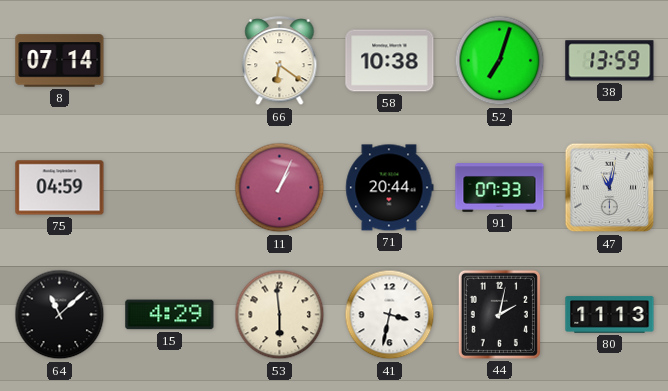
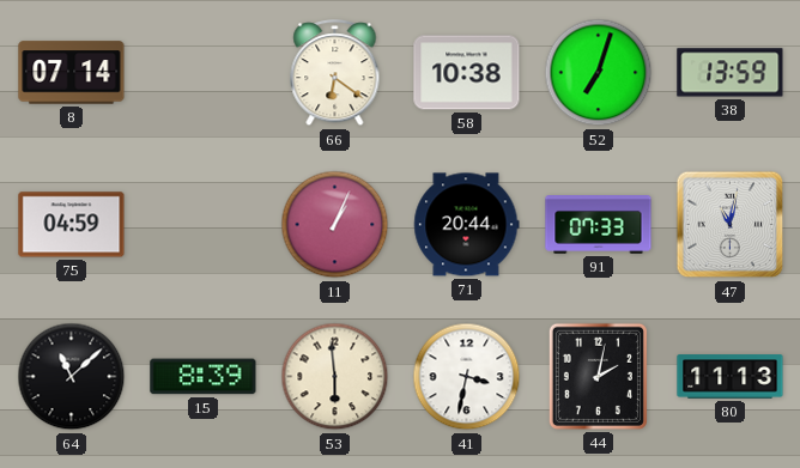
15: 4:29 -> 8:39
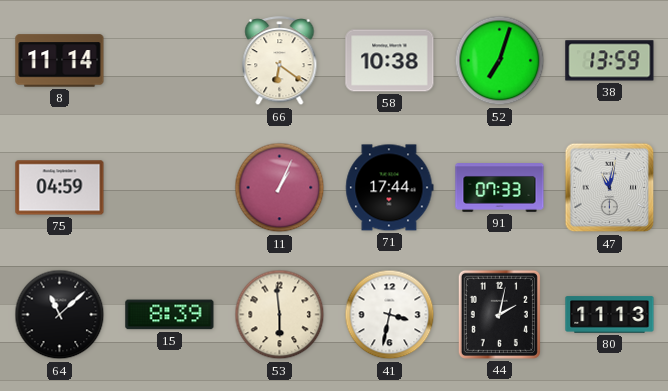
8: 07:14 -> 11:14
71: 20:44 -> 17:44
